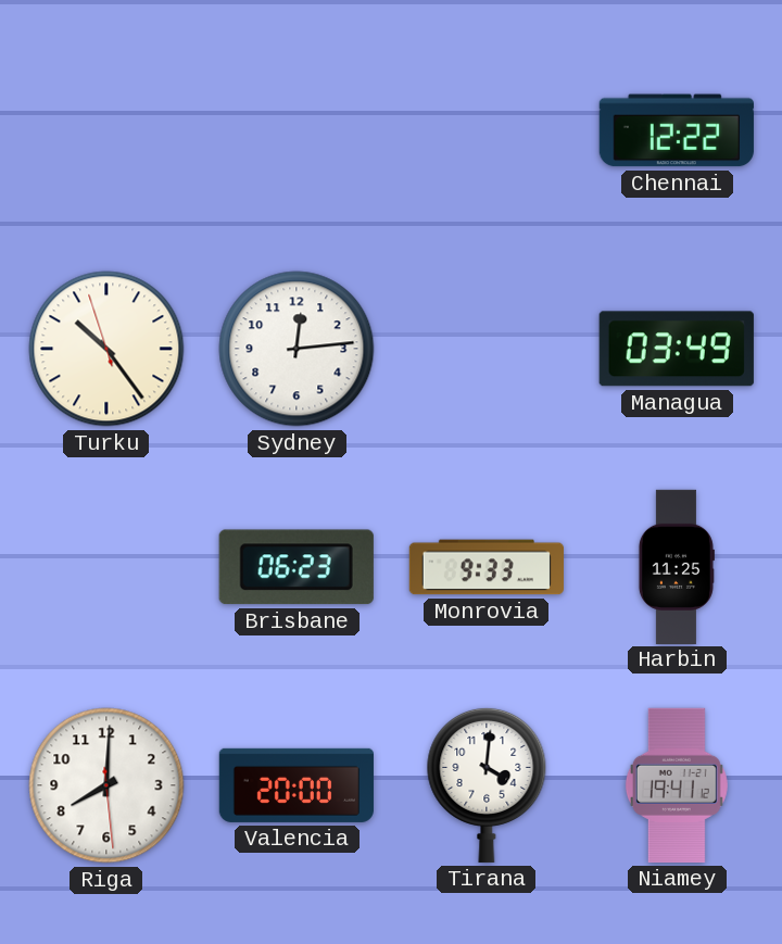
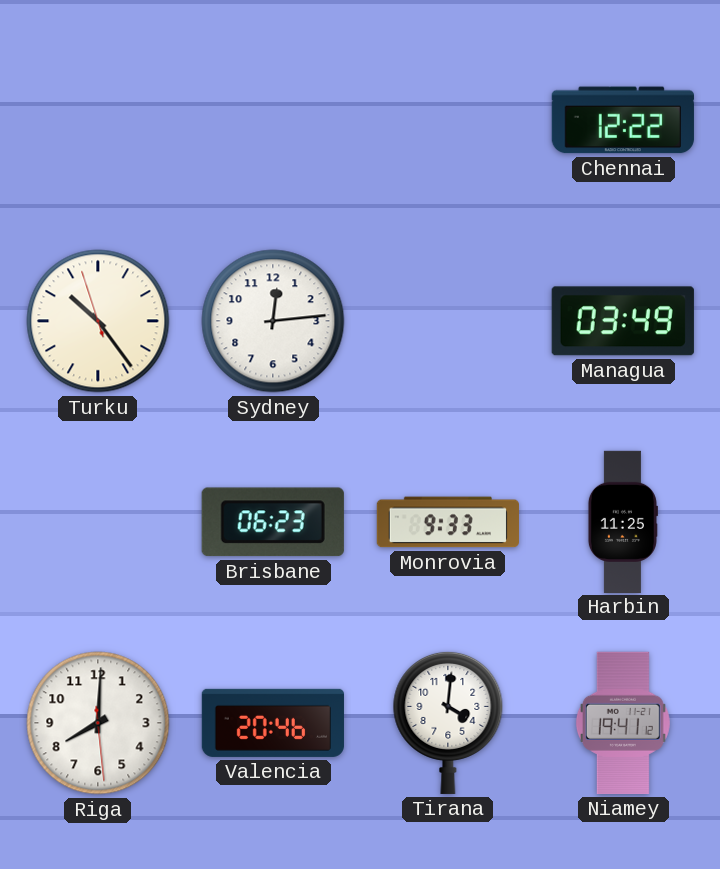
Valencia: 20:00 -> 20:46
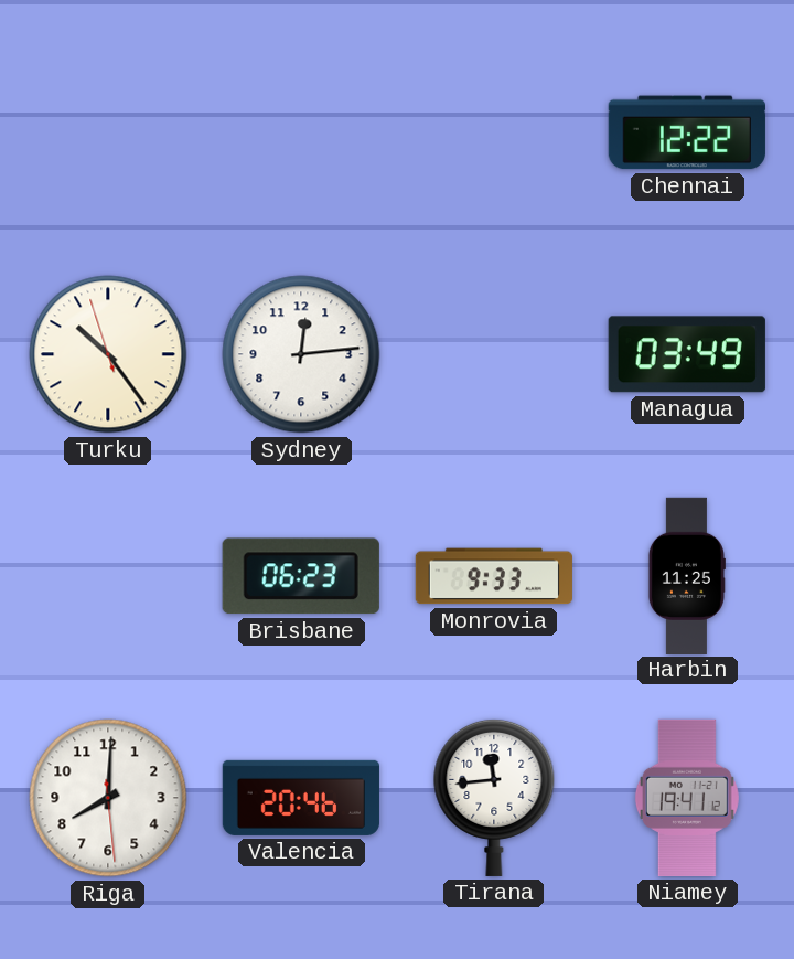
Tirana: 4:01 -> 11:44
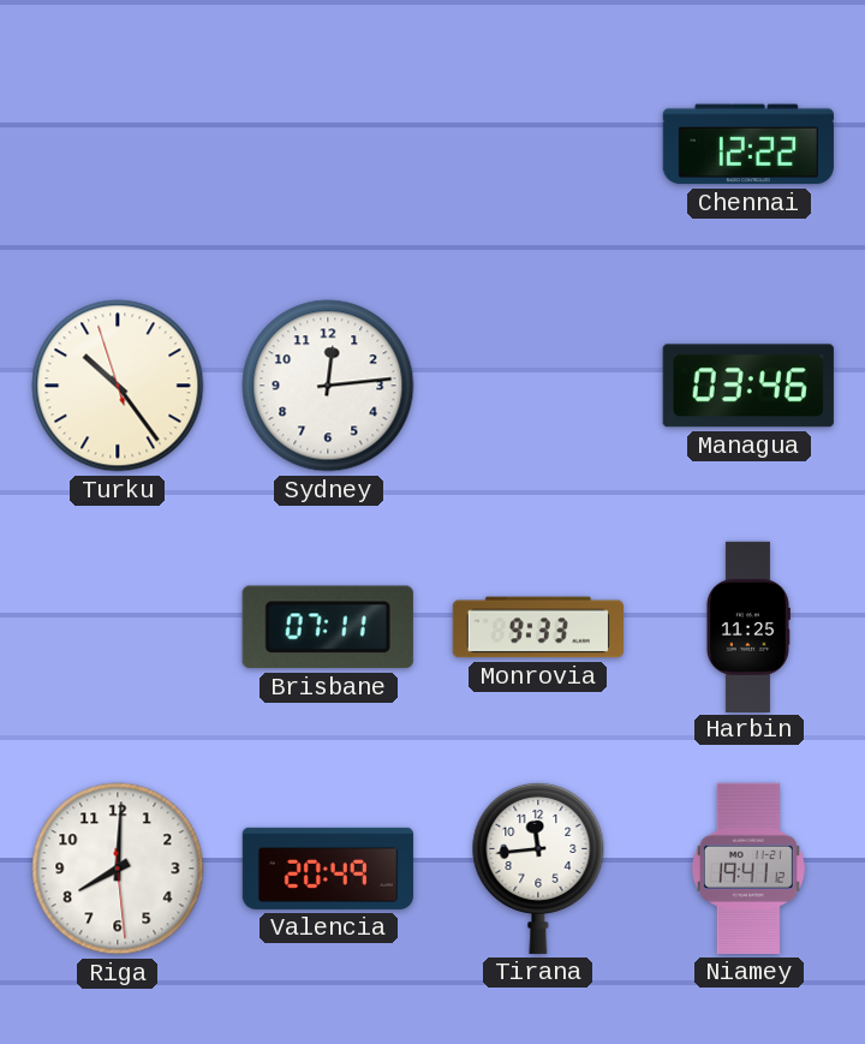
Managua: 03:49 -> 03:46
Brisbane: 06:23 -> 07:11
Valencia: 20:46 -> 20:49
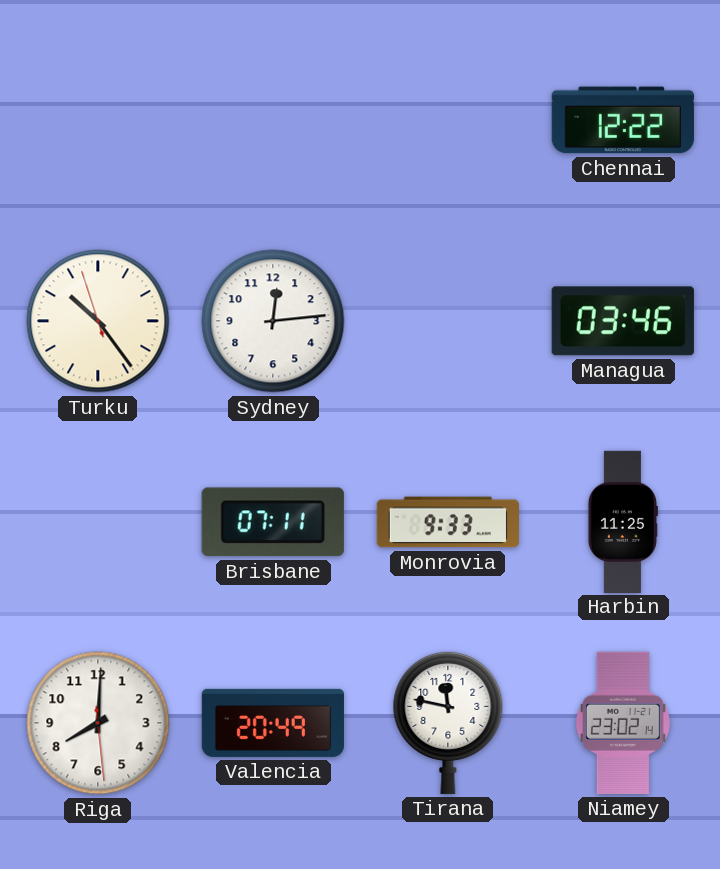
Tirana: 11:44 -> 11:47
Niamey: 19:41 -> 23:02
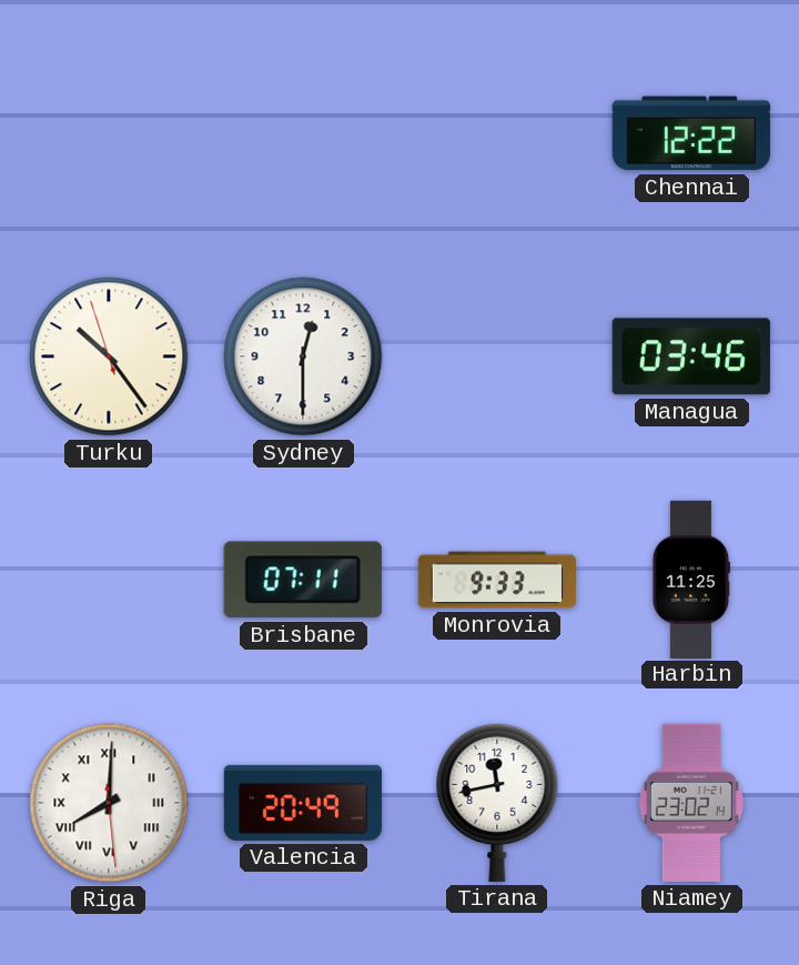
Sydney: 12:14 -> 12:30
Riga numerals: Arabic -> Roman
Tirana: 11:47 -> 11:43
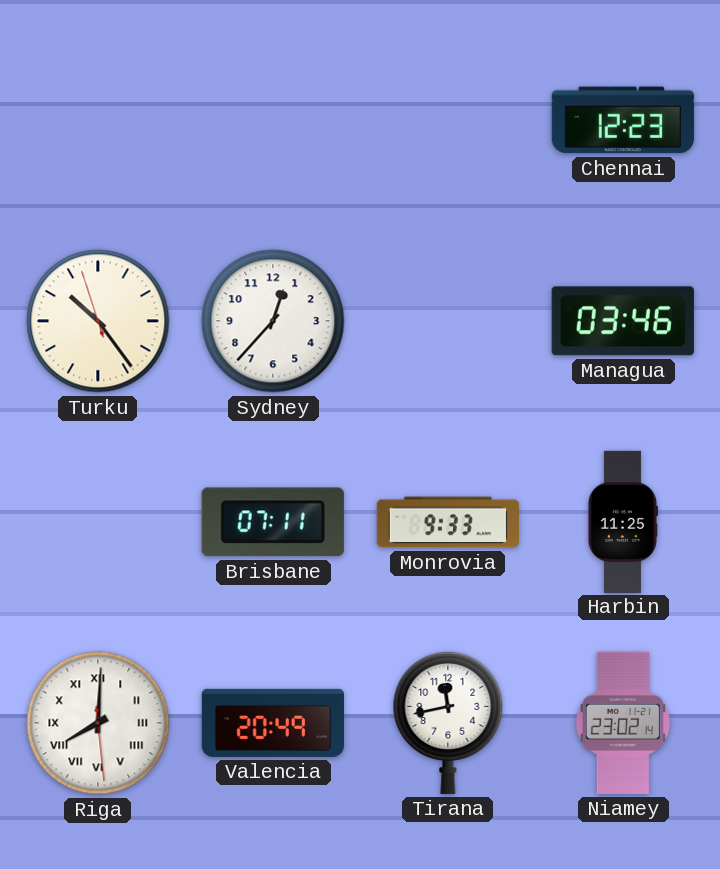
Chennai: 12:22 -> 12:23
Sydney: 12:30 -> 12:37
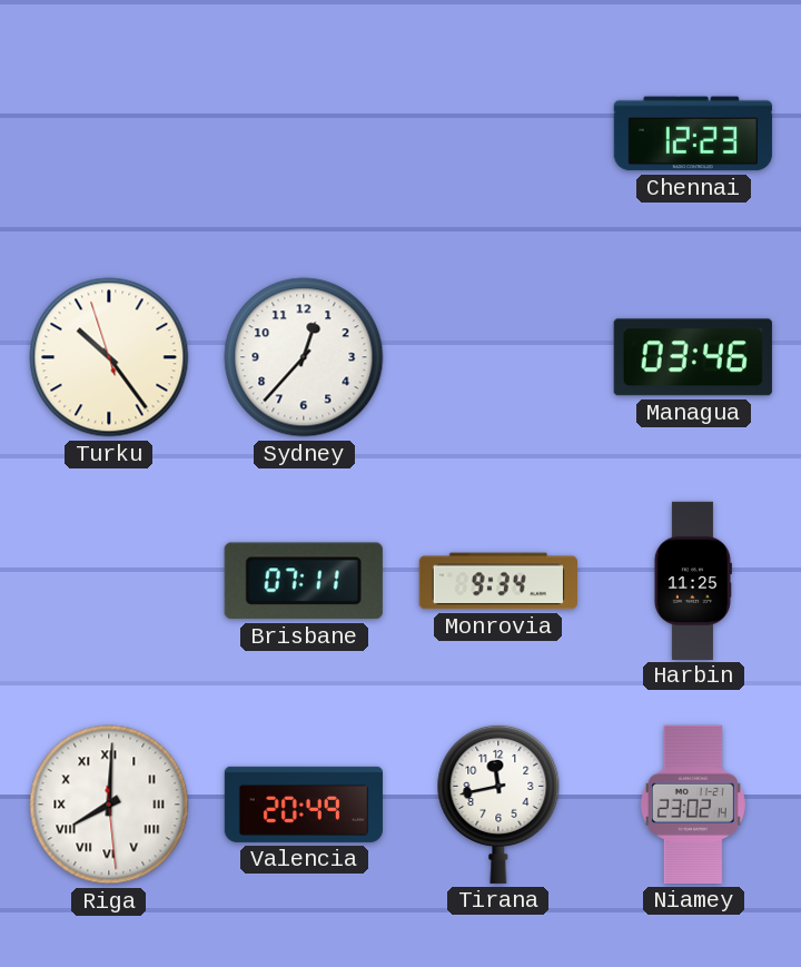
Monrovia: 9:33 -> 9:34
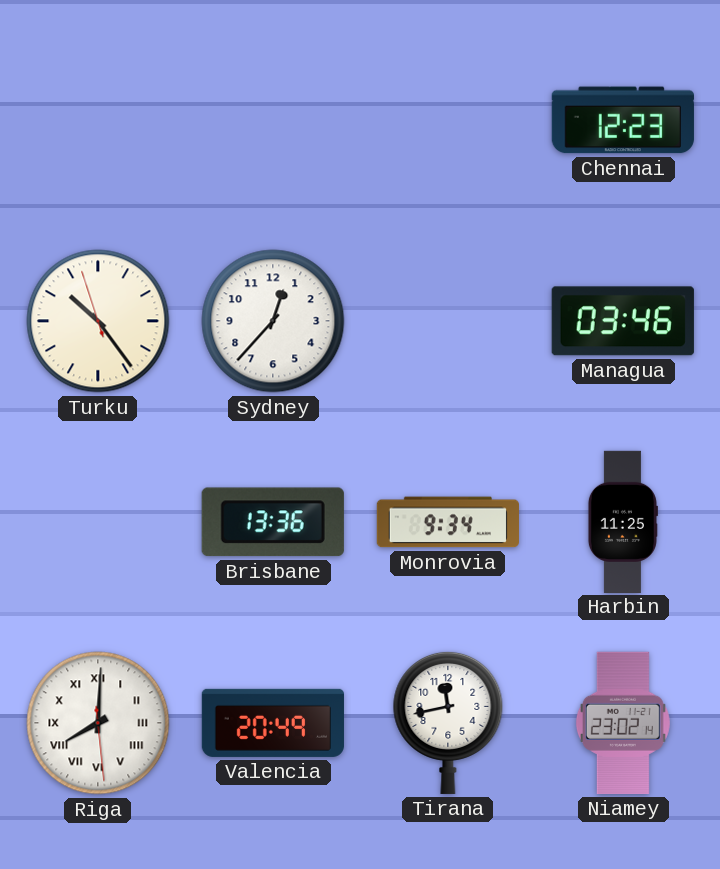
Brisbane: 07:11 -> 13:36
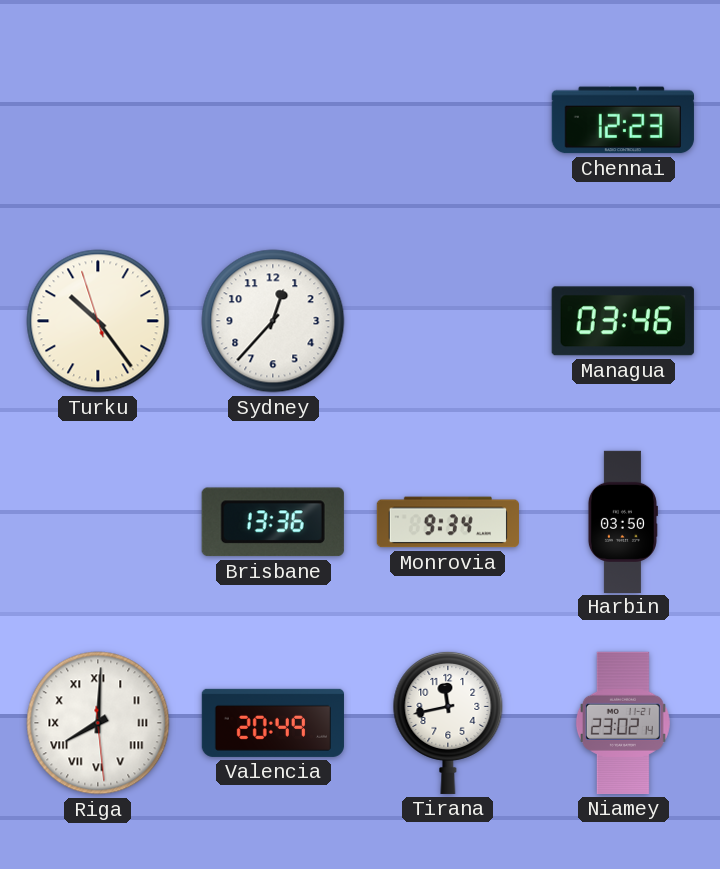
Harbin: 11:25 -> 03:50
